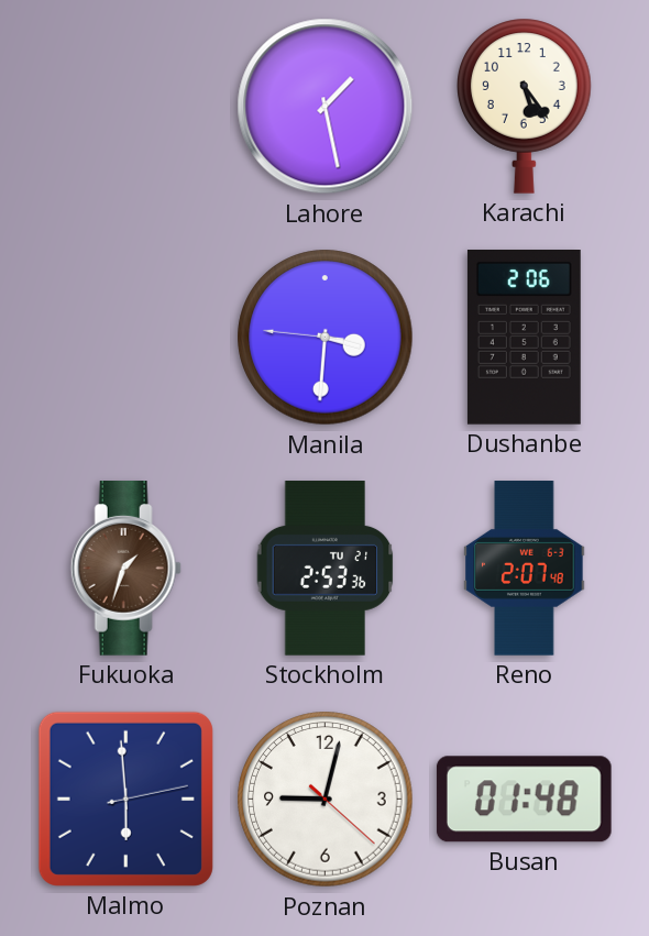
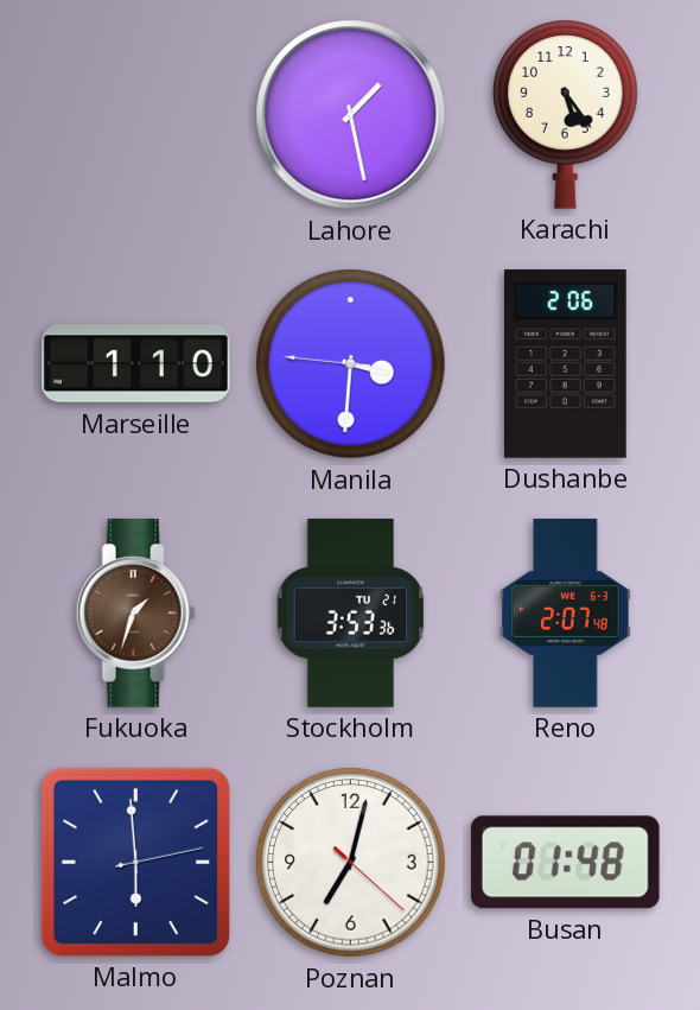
Marseille: none -> 1:10
Stockholm: 2:53 -> 3:53
Poznan: 9:02 -> 7:02
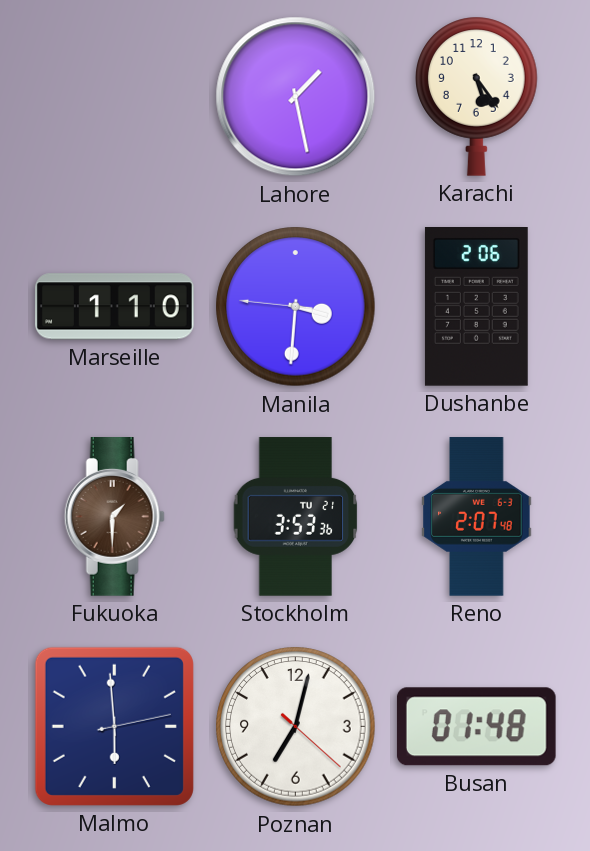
Fukuoka: 1:33 -> 1:30
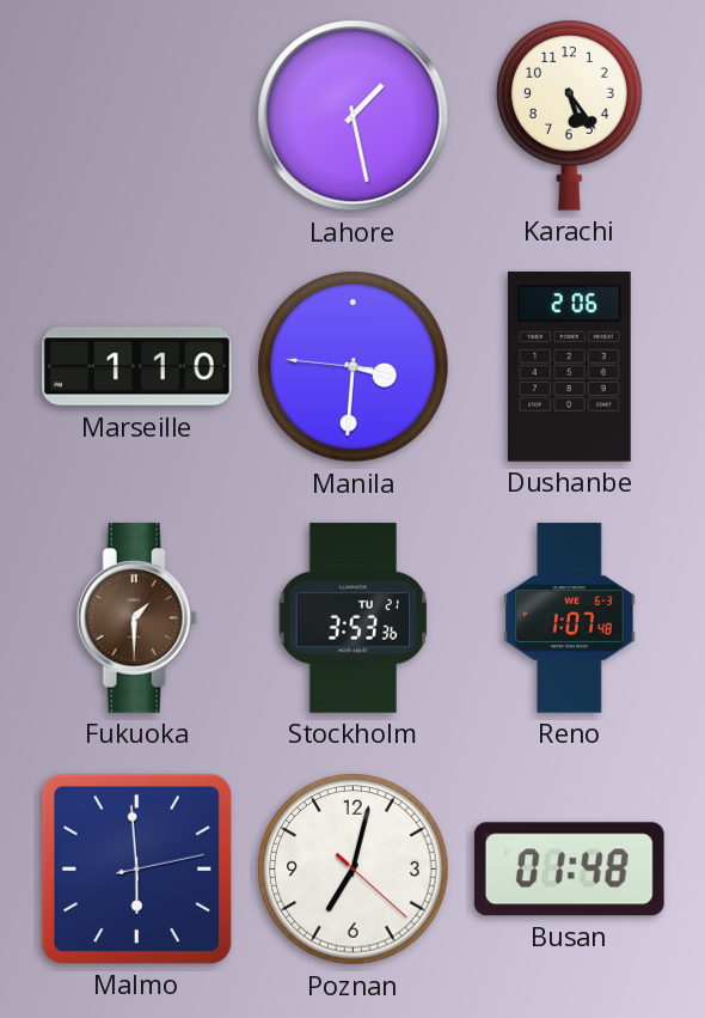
Reno: 2:07 -> 1:07
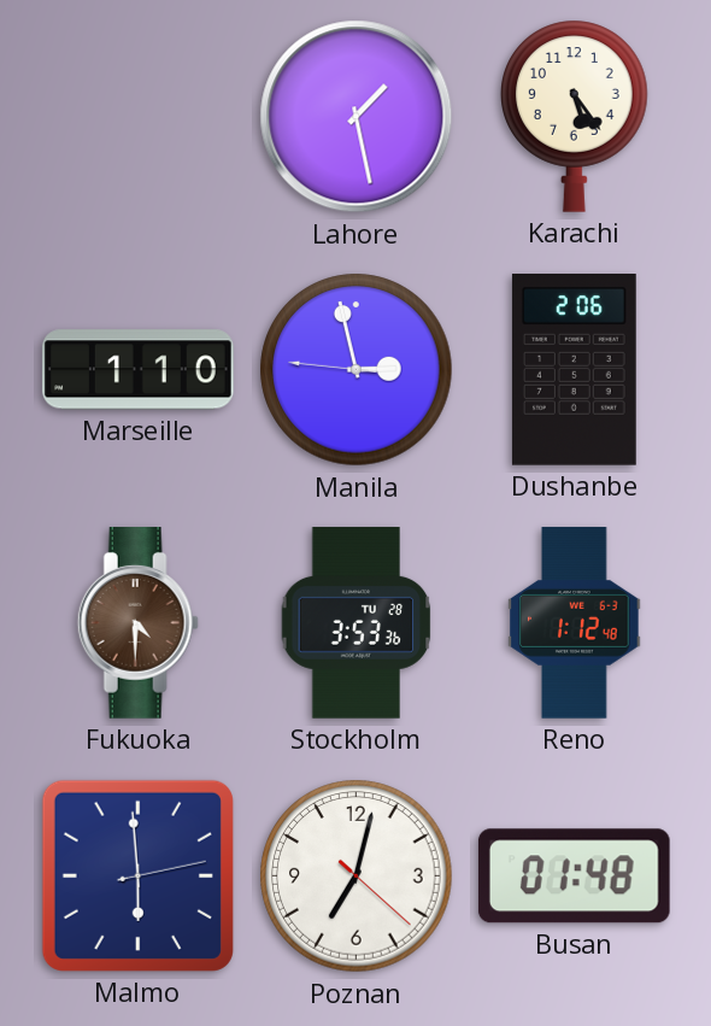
Manila: 3:30 -> 2:57
Fukuoka: 1:30 -> 4:30
Stockholm date: TU 21 -> TU 28
Reno: 1:07 -> 1:12
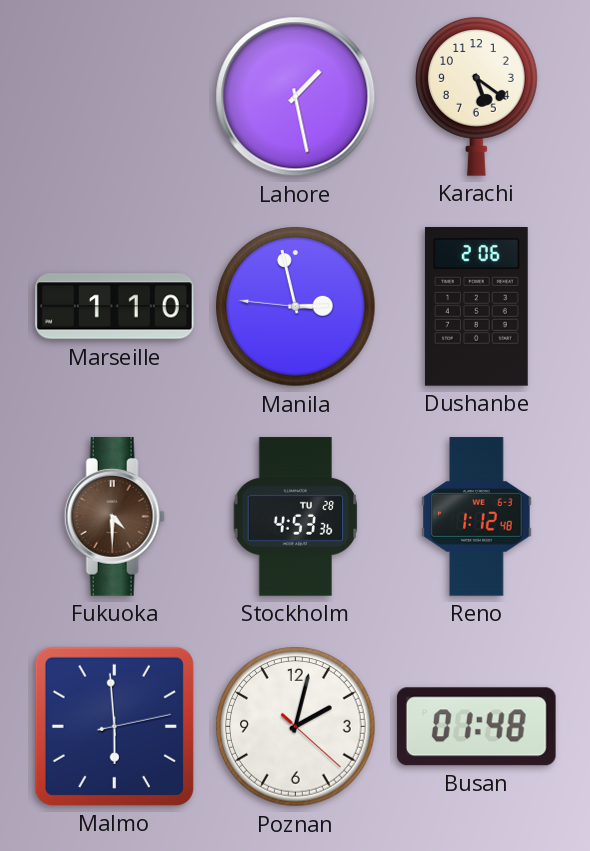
Karachi: 5:24 -> 5:21
Stockholm: 3:53 -> 4:53
Poznan: 7:02 -> 2:02
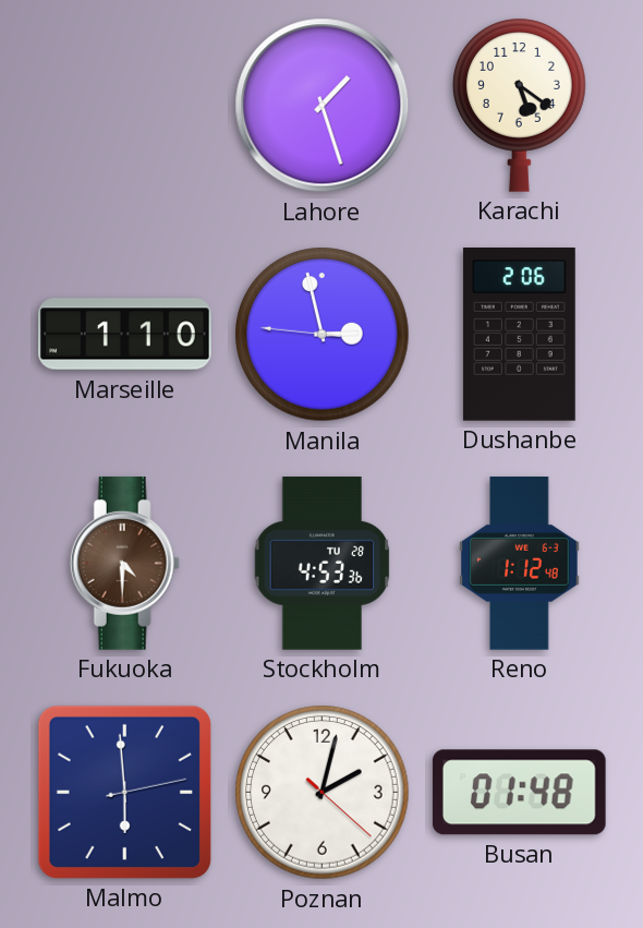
Lahore: 1:28 -> 1:27
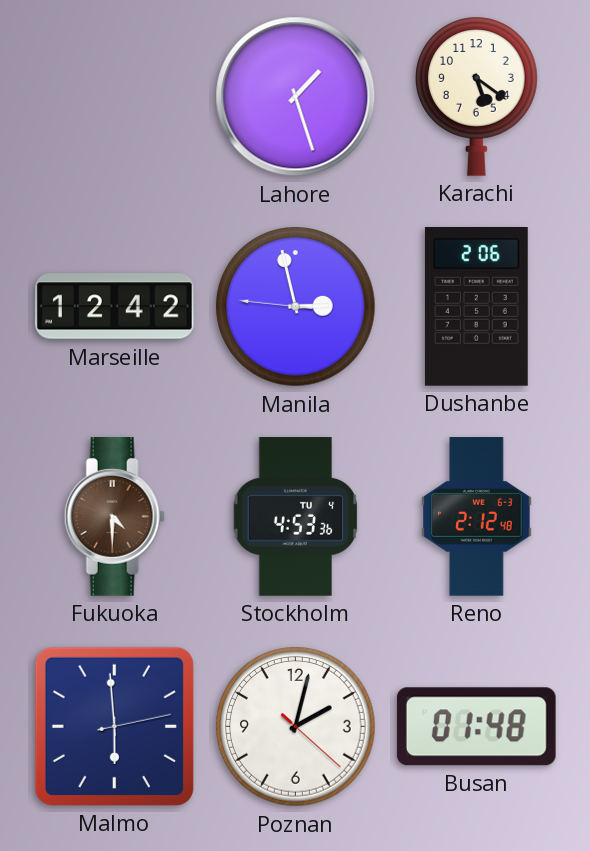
Marseille: 1:10 -> 12:42
Stockholm date: TU 28 -> TU 4
Reno: 1:12 -> 2:12
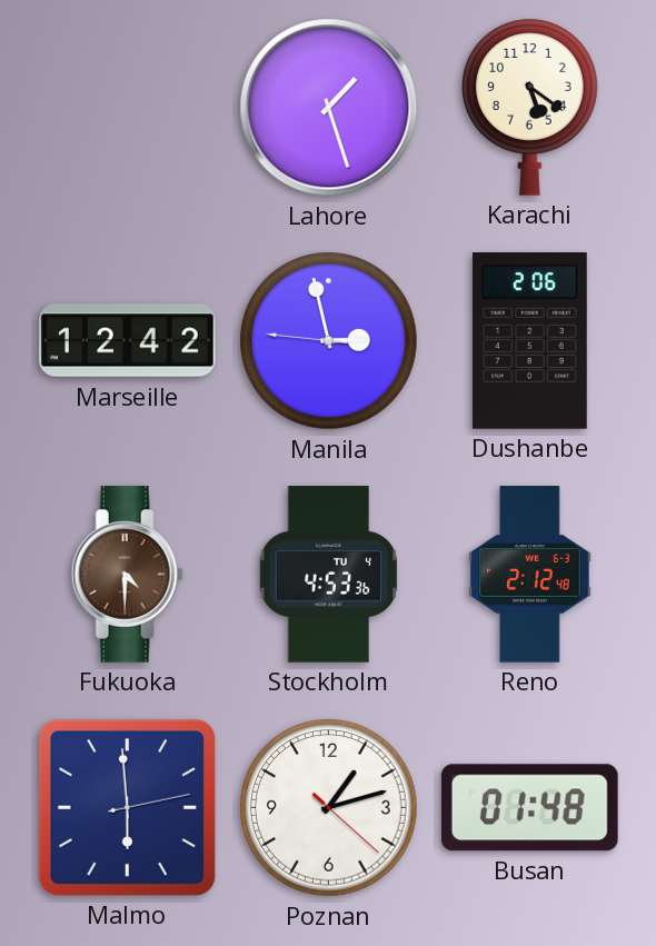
Poznan: 2:02 -> 1:12
